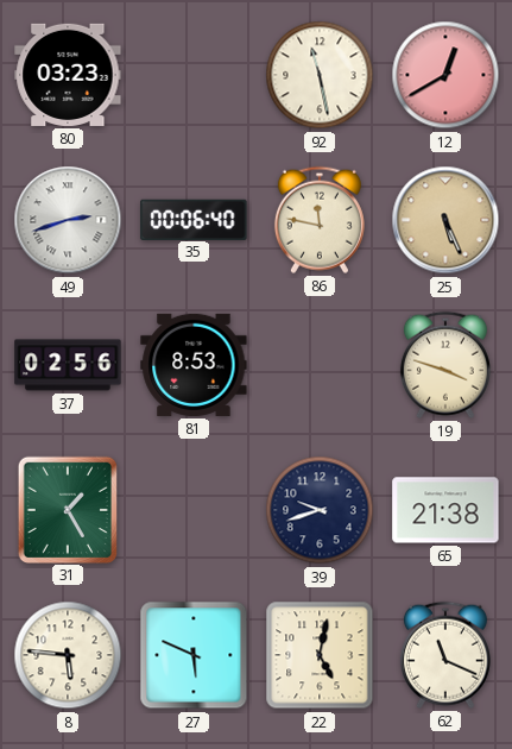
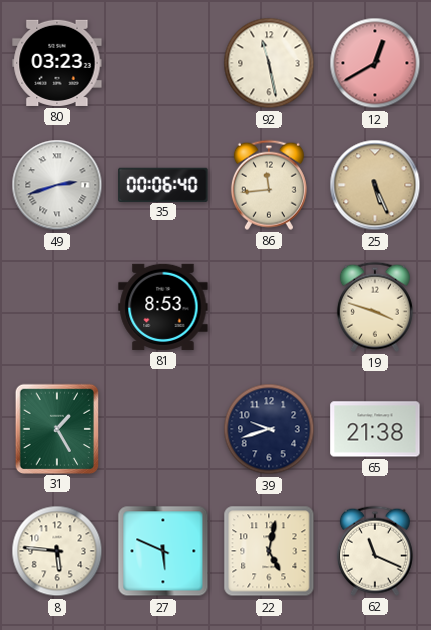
86: 11:47 -> 11:44
37: 02:56 -> none
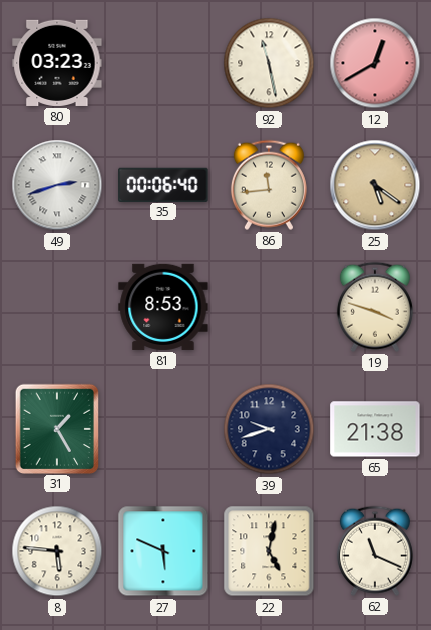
25: 5:26 -> 5:21
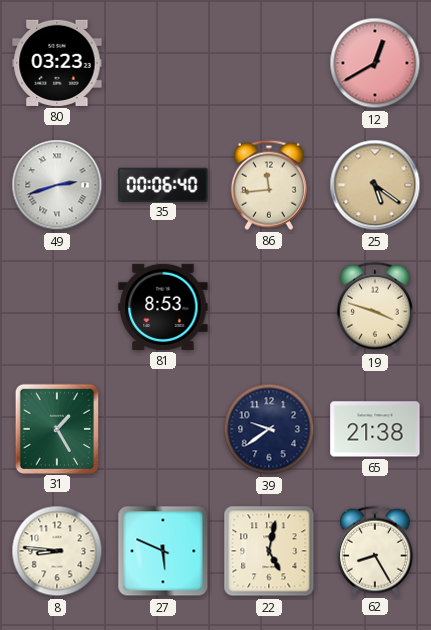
92: 11:28 -> none
39: 9:42 -> 9:39
8: 5:46 -> 8:46
62: 11:19 -> 8:25
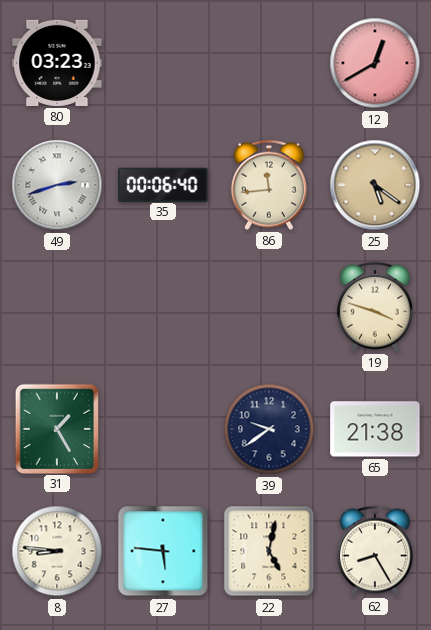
81: 8:53 -> none
27: 5:49 -> 5:46
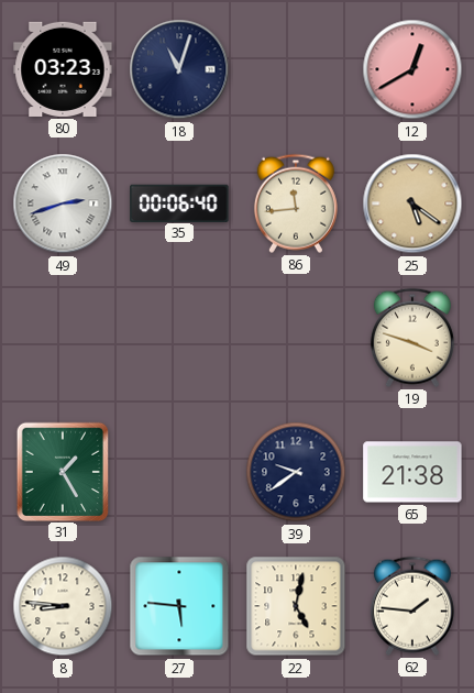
18: none -> 11:03
62: 8:25 -> 1:46
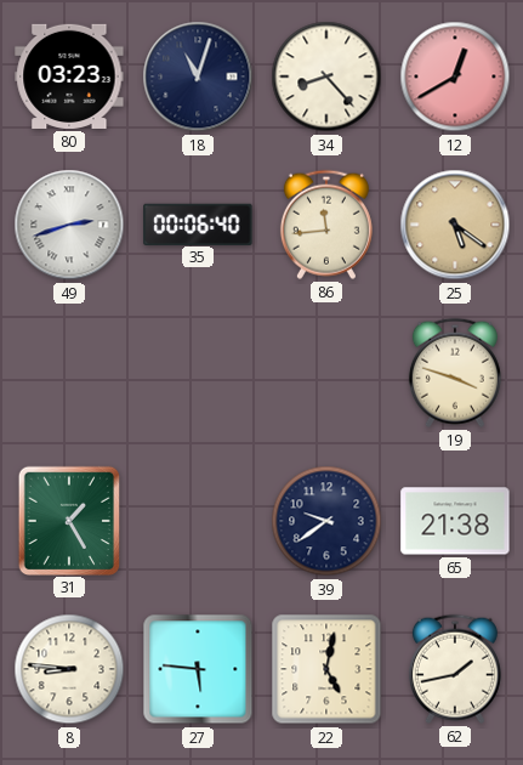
34: none -> 8:23
62: 1:46 -> 1:43
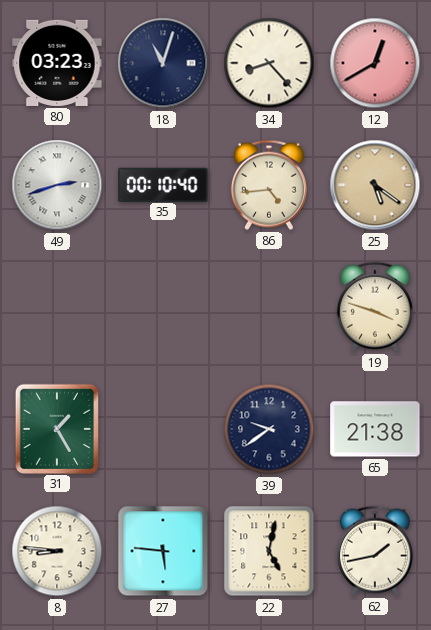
35: 00:06 -> 00:10
86: 11:44 -> 4:44
